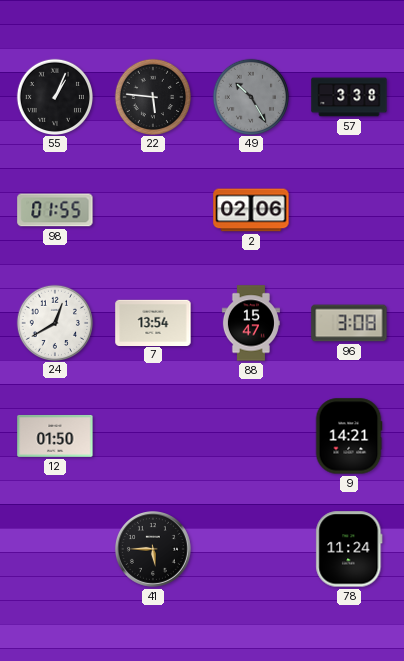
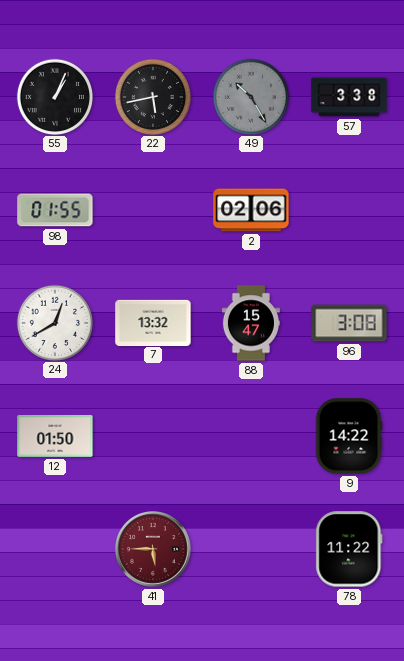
22: 5:46 -> 5:43
7: 13:54 -> 13:32
9: 14:21 -> 14:22
41 dial: black -> burgundy
78: 11:24 -> 11:22
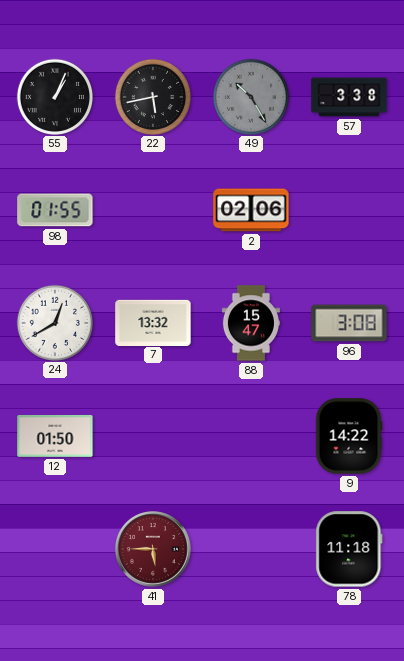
78: 11:22 -> 11:18
